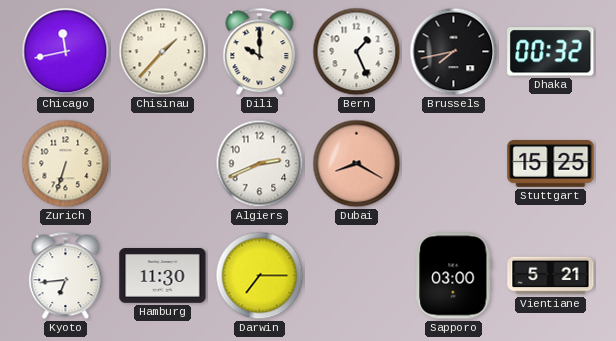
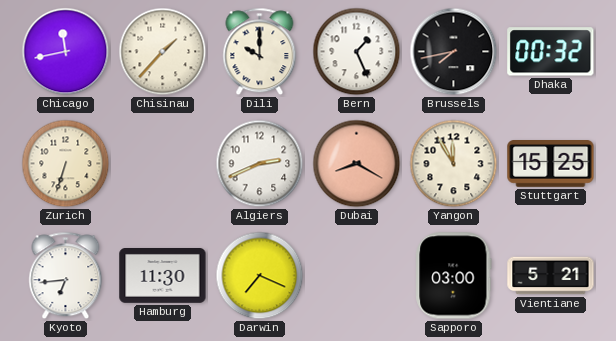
Yangon: none -> 11:55
Darwin: 7:15 -> 7:19
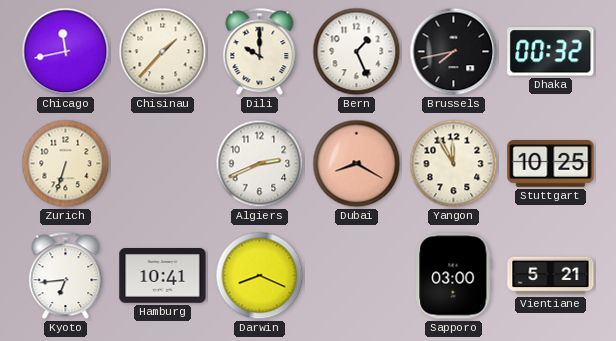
Stuttgart: 15:25 -> 10:25
Hamburg: 11:30 -> 10:41
Darwin: 7:19 -> 8:19
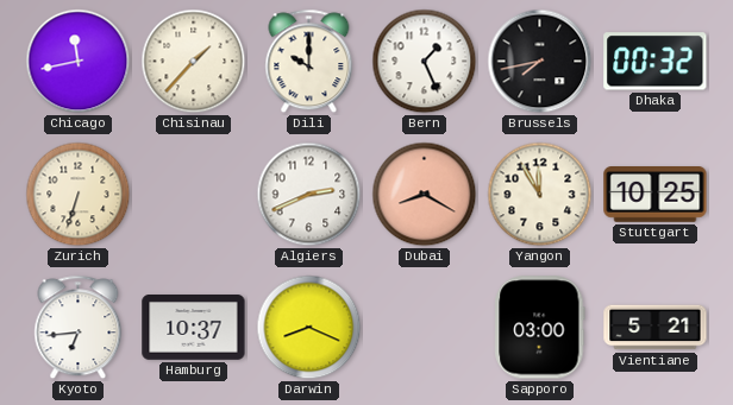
Hamburg: 10:41 -> 10:37
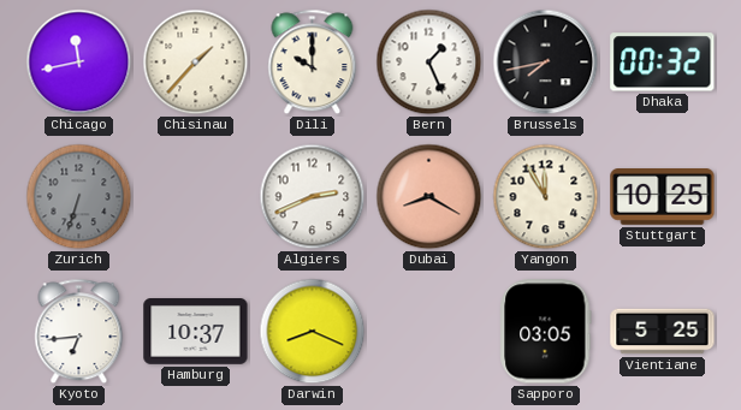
Zurich dial: cream -> grey
Sapporo: 03:00 -> 03:05
Vientiane: 5:21 -> 5:25
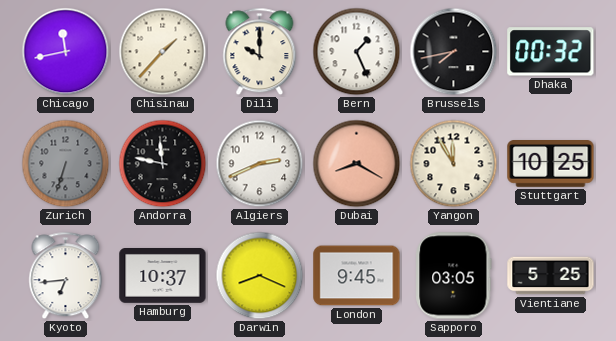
Andorra: none -> 11:47
London: none -> 9:45
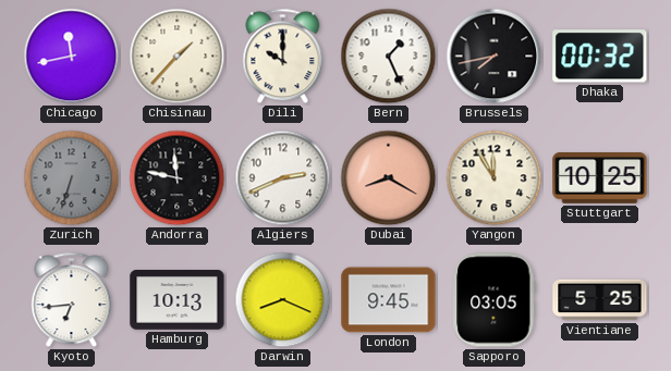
Hamburg: 10:37 -> 10:13
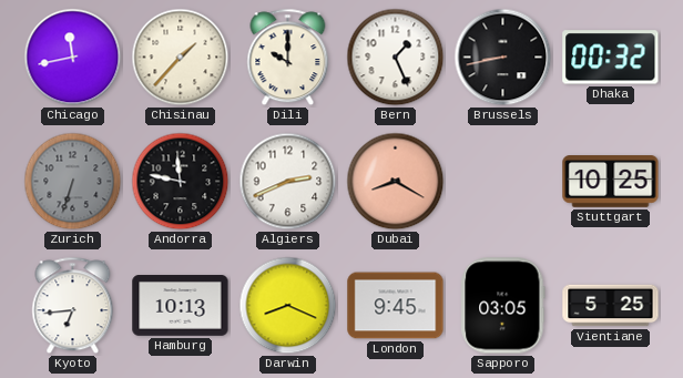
Brussels: 7:43 -> 8:43
Yangon: 11:55 -> none
